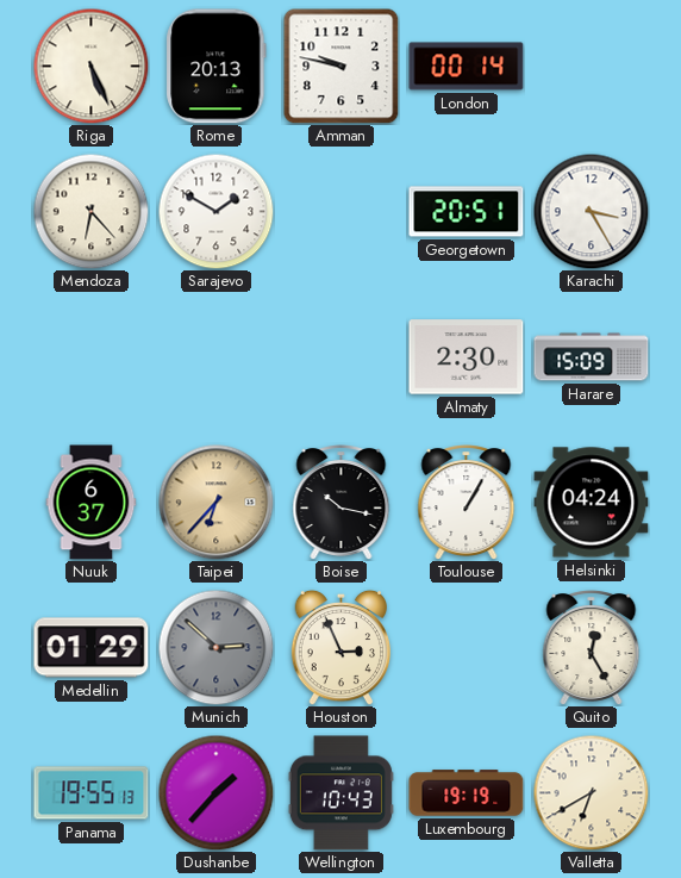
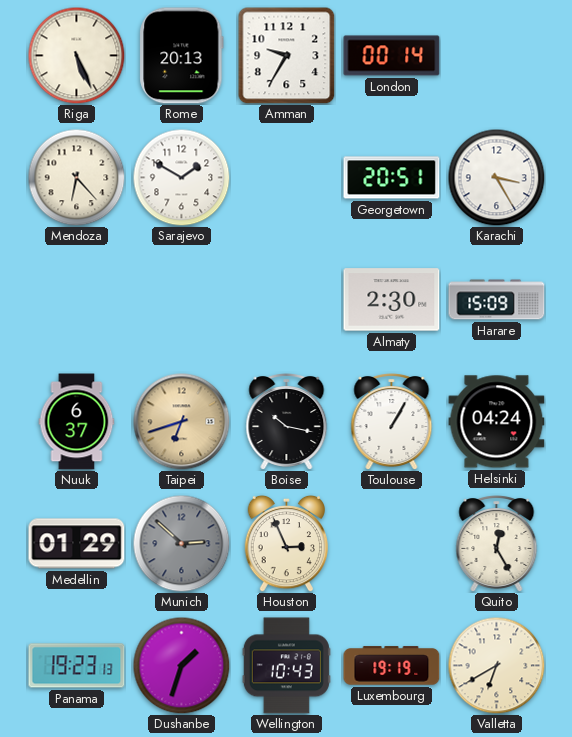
Amman: 9:47 -> 9:35
Taipei: 6:37 -> 6:42
Panama: 19:55 -> 19:23
Dushanbe: 1:37 -> 1:33
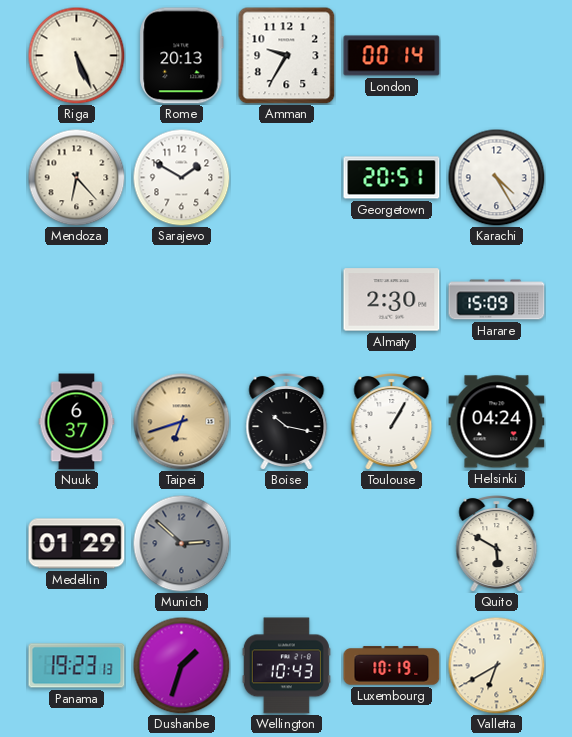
Karachi: 3:25 -> 4:25
Houston: 2:56 -> none
Quito: 12:25 -> 5:50
Luxembourg: 19:19 -> 10:19
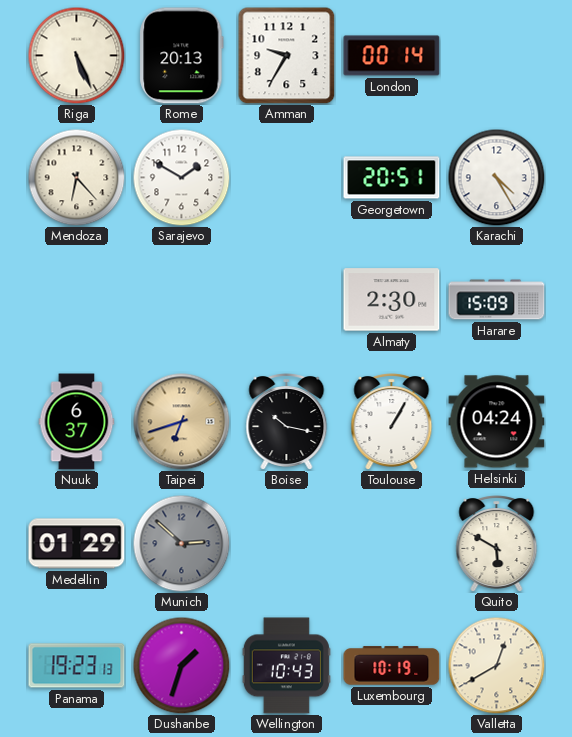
Valletta: 6:40 -> 12:40
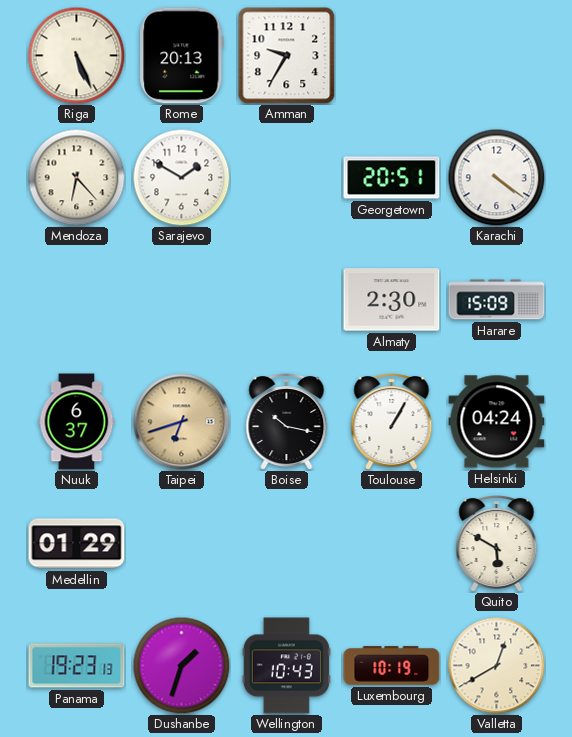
London: 00:14 -> none
Karachi: 4:25 -> 4:21
Munich: 2:52 -> none
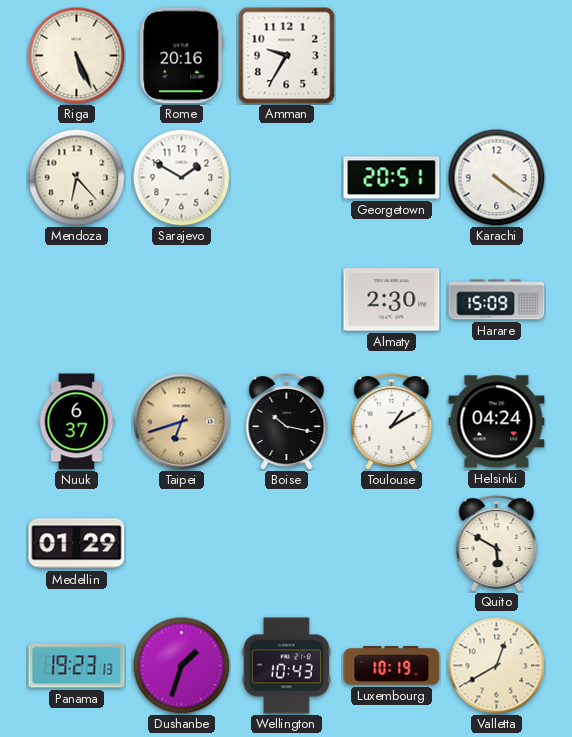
Rome: 20:13 -> 20:16
Toulouse: 1:05 -> 1:10
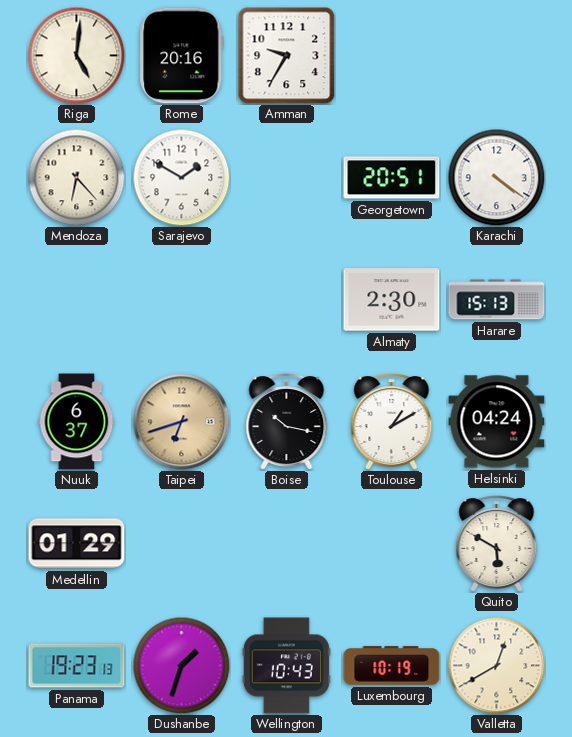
Riga: 5:26 -> 5:01
Harare: 15:09 -> 15:13
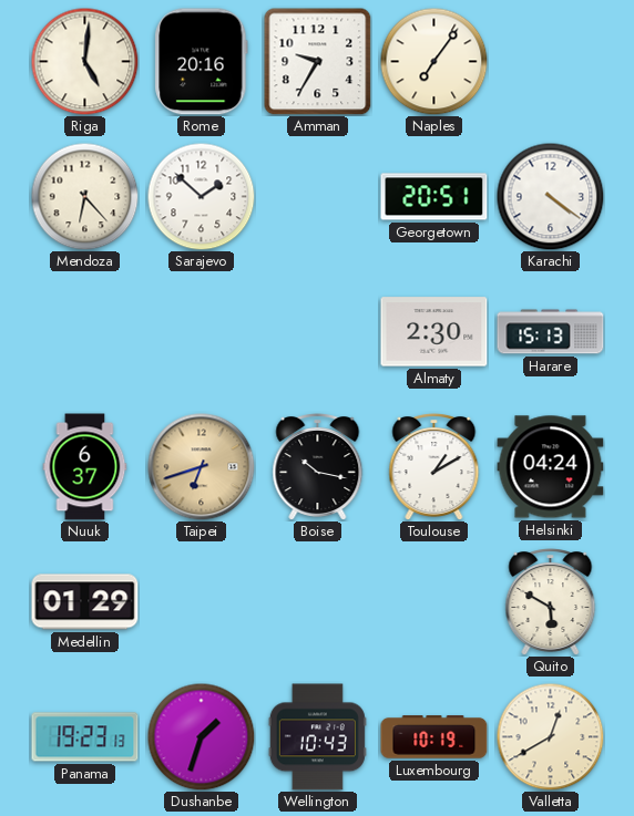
Naples: none -> 7:06
Sarajevo: 1:50 -> 1:52
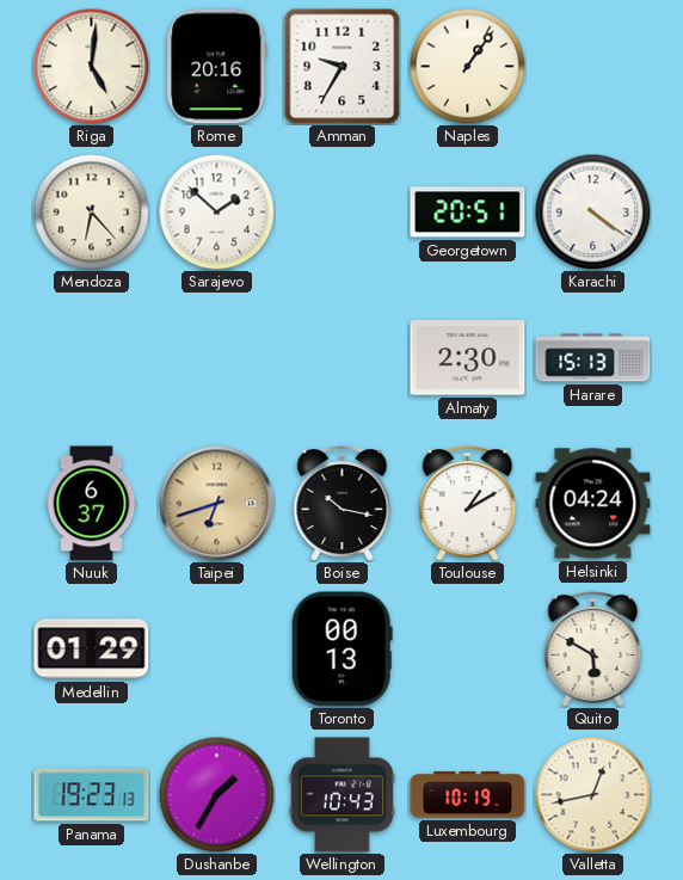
Naples: 7:06 -> 1:06
Toronto: none -> 00:13
Dushanbe: 1:33 -> 1:35
Valletta: 12:40 -> 12:43
